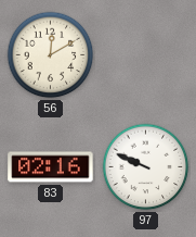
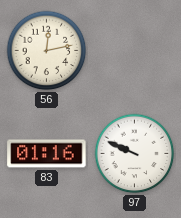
56: 12:10 -> 12:13
83: 02:16 -> 01:16
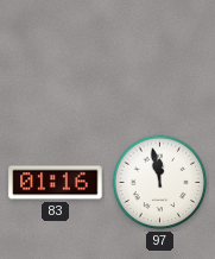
56: 12:13 -> none
97: 9:49 -> 11:58
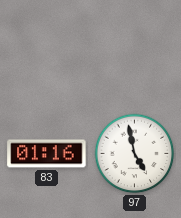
97: 11:58 -> 4:58
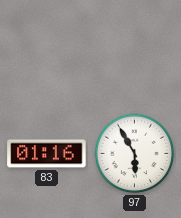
97: 4:58 -> 5:55
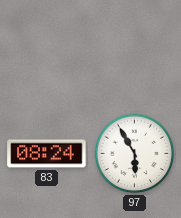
83: 01:16 -> 08:24
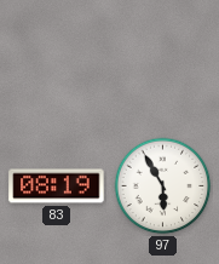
83: 08:24 -> 08:19
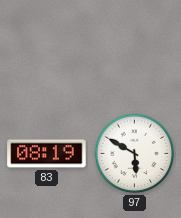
97: 5:55 -> 5:50
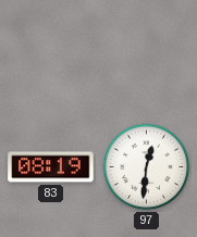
97: 5:50 -> 12:31
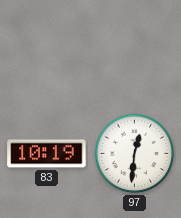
83: 08:19 -> 10:19
